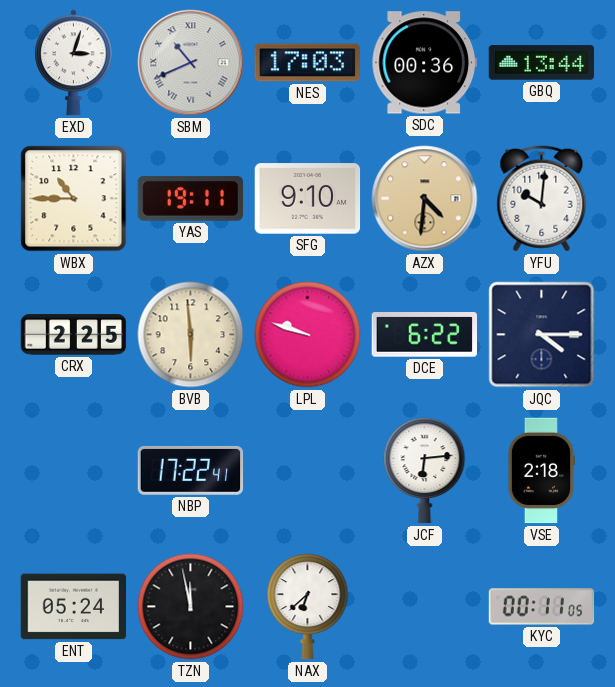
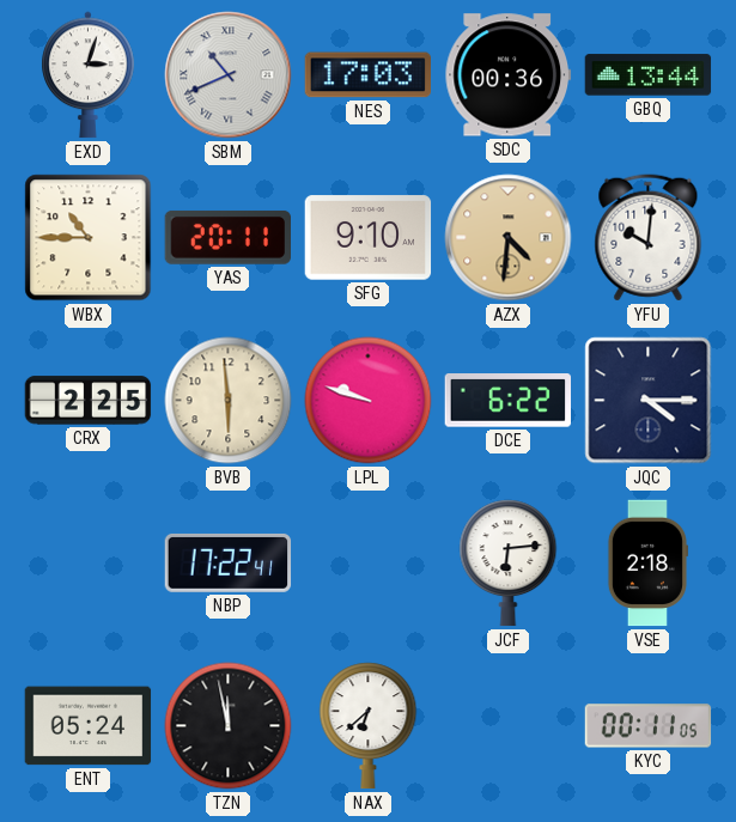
YAS: 19:11 -> 20:11
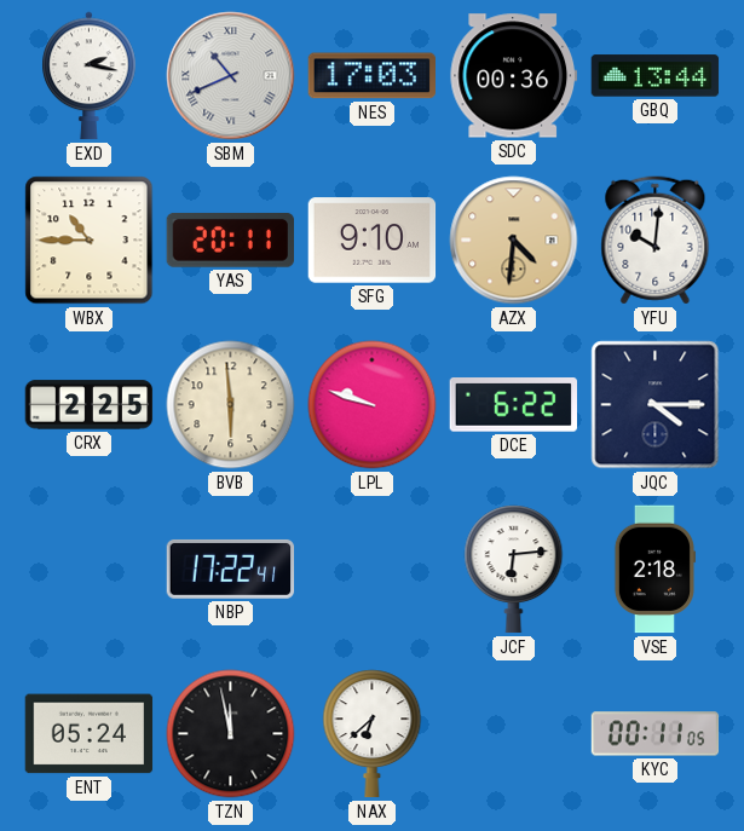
EXD: 3:03 -> 2:17
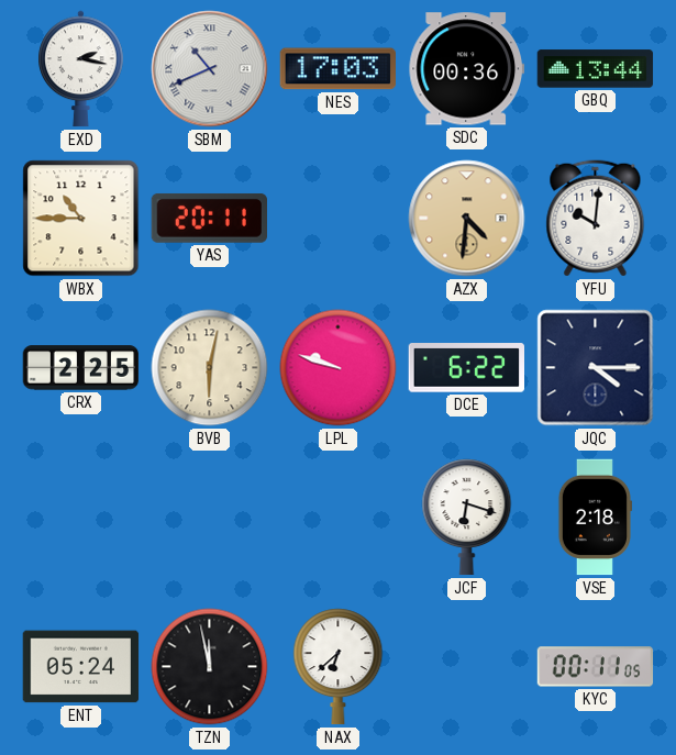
SFG: 9:10 -> none
BVB: 5:59 -> 6:02
NBP: 17:22 -> none
JCF: 6:14 -> 6:18
